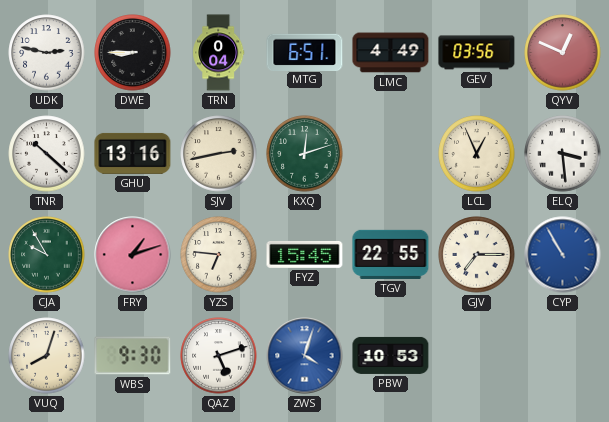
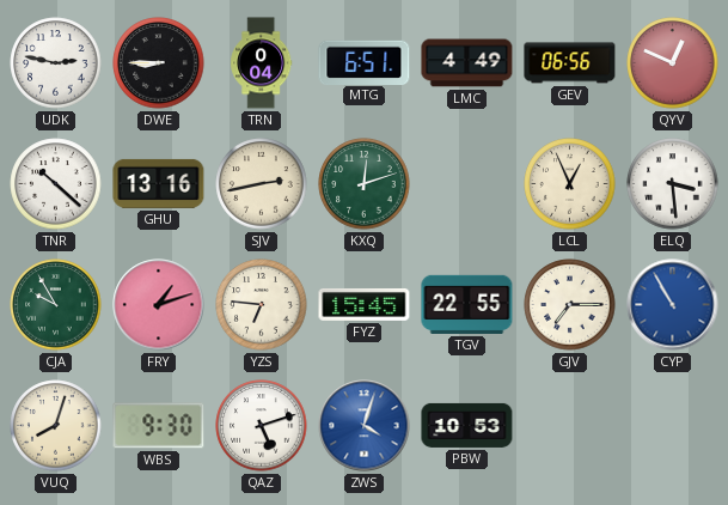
GEV: 03:56 -> 06:56
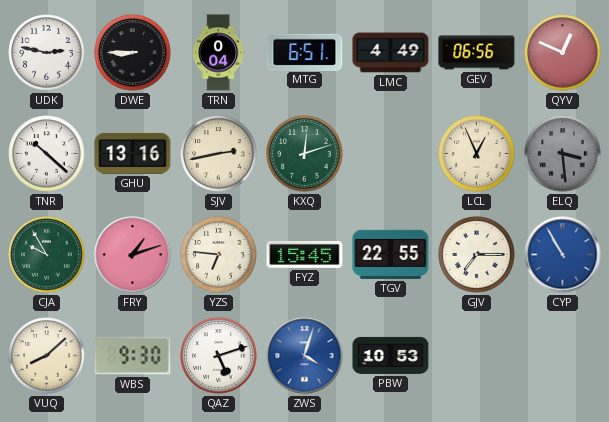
ELQ dial: white -> grey
VUQ: 8:03 -> 8:08
